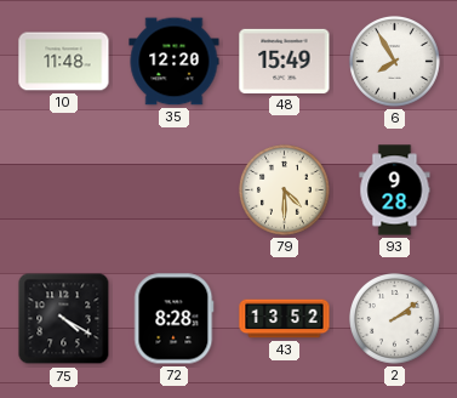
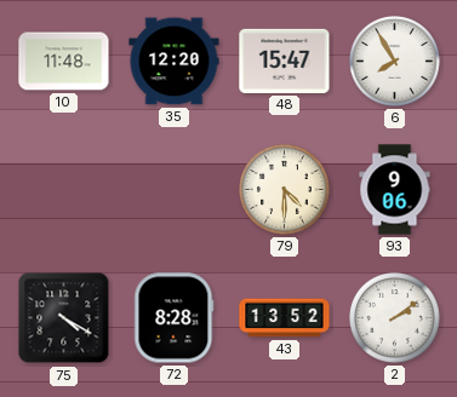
48: 15:49 -> 15:47
93: 9:28 -> 9:06
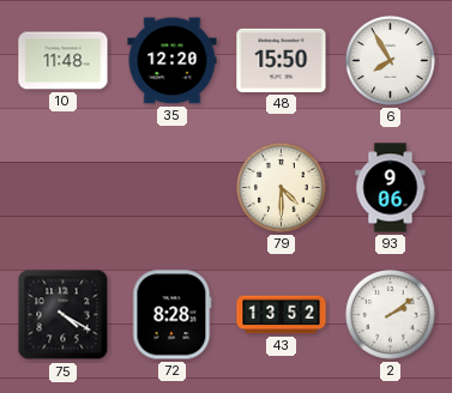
48: 15:47 -> 15:50
